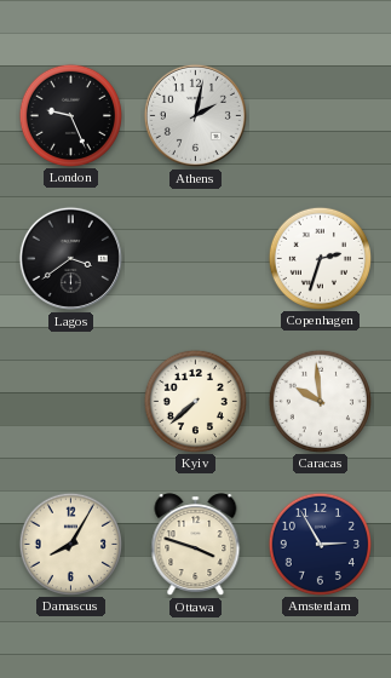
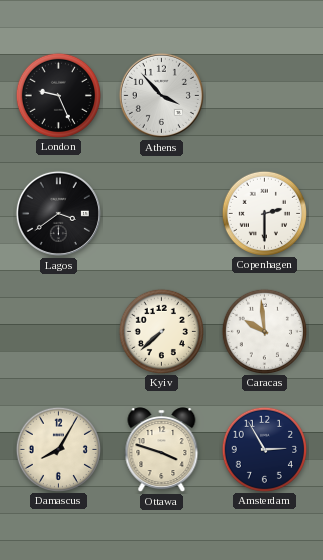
Athens: 2:02 -> 3:53
Copenhagen: 2:33 -> 2:30
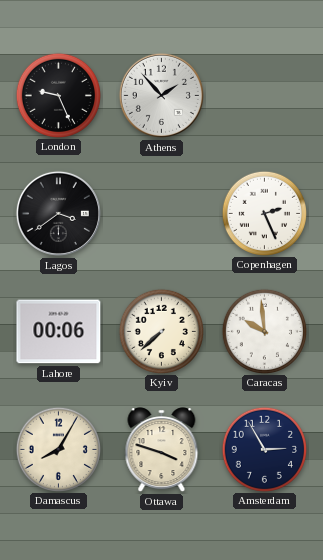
Athens: 3:53 -> 1:53
Copenhagen: 2:30 -> 2:26
Lahore: none -> 00:06
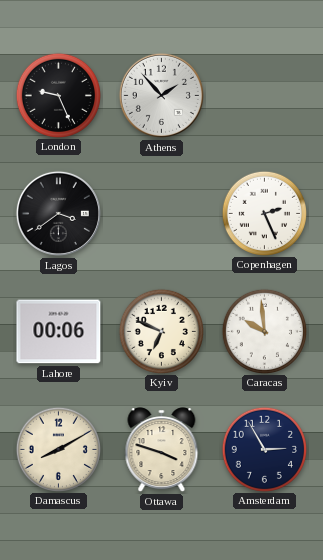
Kyiv: 7:38 -> 6:49
Damascus: 8:05 -> 8:10
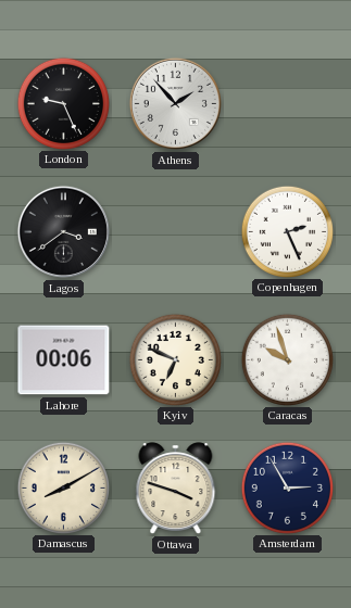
Caracas: 9:59 -> 9:57
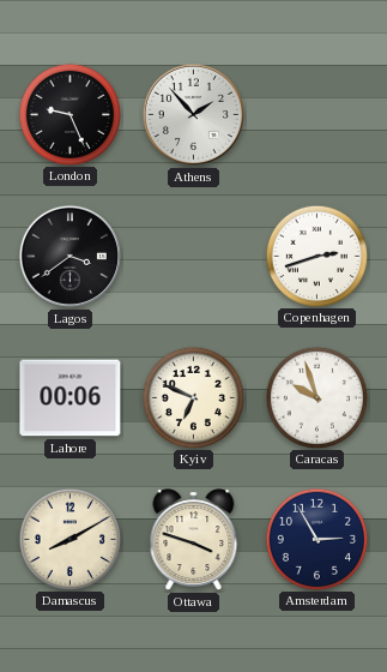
Copenhagen: 2:26 -> 2:42
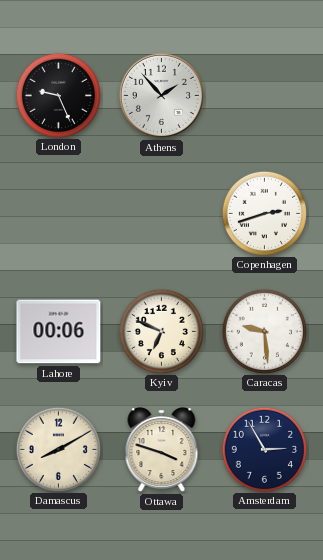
Lagos: 3:39 -> none
Caracas: 9:57 -> 9:29
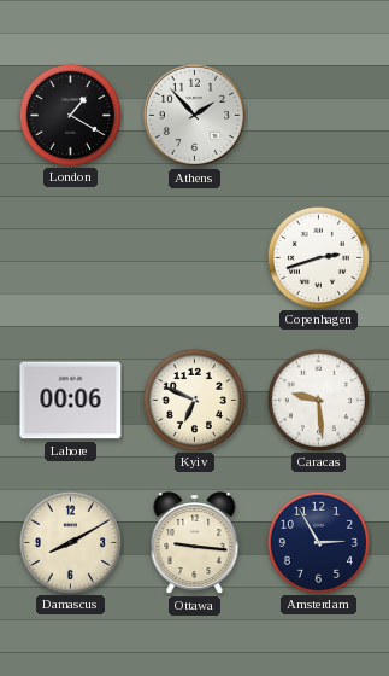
London: 9:26 -> 1:20
Ottawa: 3:48 -> 9:16
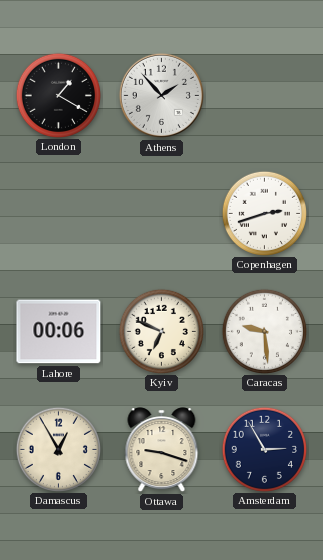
Damascus: 8:10 -> 12:55
Ottawa: 9:16 -> 9:18
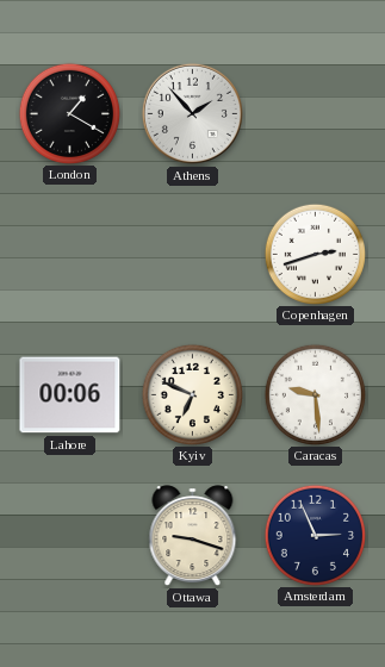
Damascus: 12:55 -> none
Amsterdam: 2:55 -> 2:56
